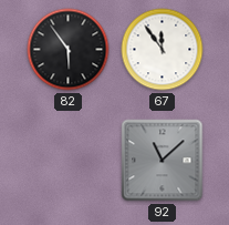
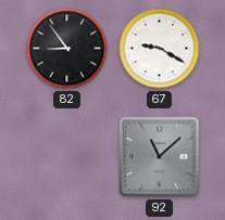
82: 5:54 -> 8:54
67: 11:54 -> 9:20
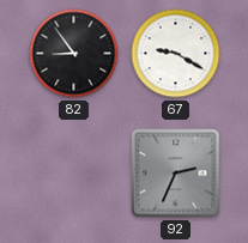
92: 11:08 -> 2:34
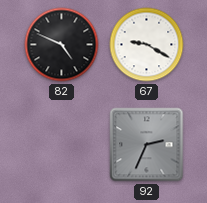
82: 8:54 -> 4:49
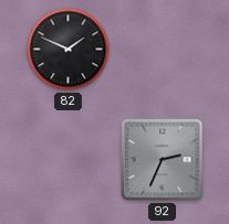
82: 4:49 -> 1:49
67: 9:20 -> none
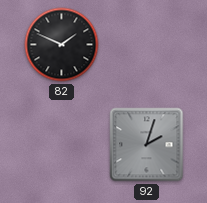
92: 2:34 -> 2:03
